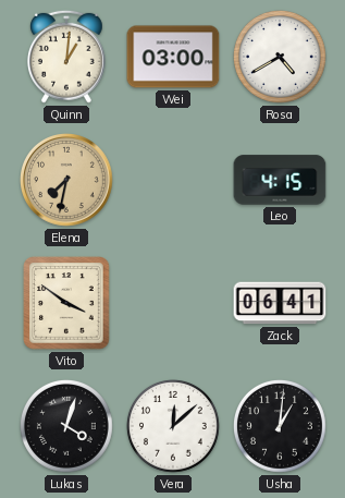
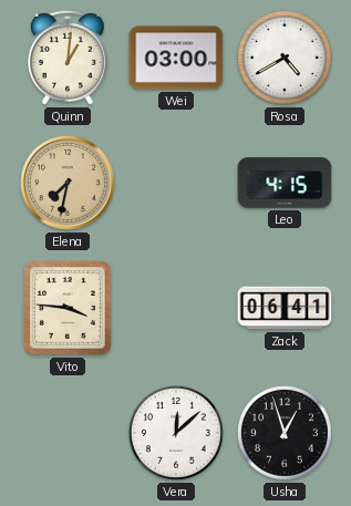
Vito: 3:51 -> 3:46
Lukas: 4:03 -> none
Usha: 1:01 -> 12:57
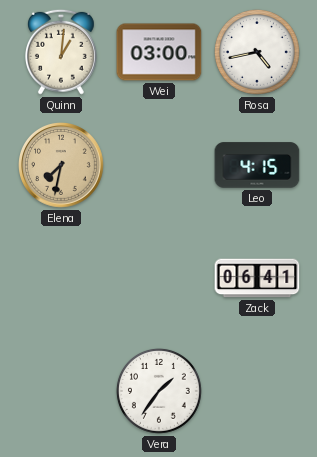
Rosa: 4:40 -> 4:43
Vito: 3:46 -> none
Vera: 12:08 -> 1:36
Usha: 12:57 -> none
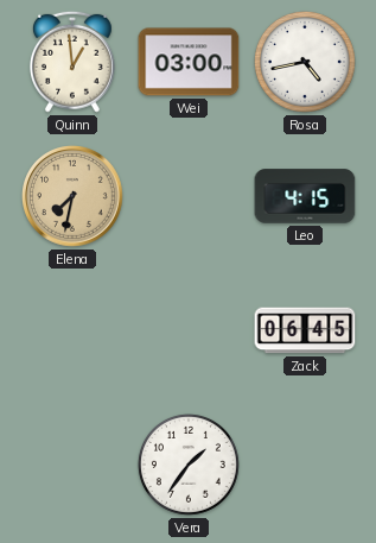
Quinn: 1:01 -> 12:59
Zack: 06:41 -> 06:45
